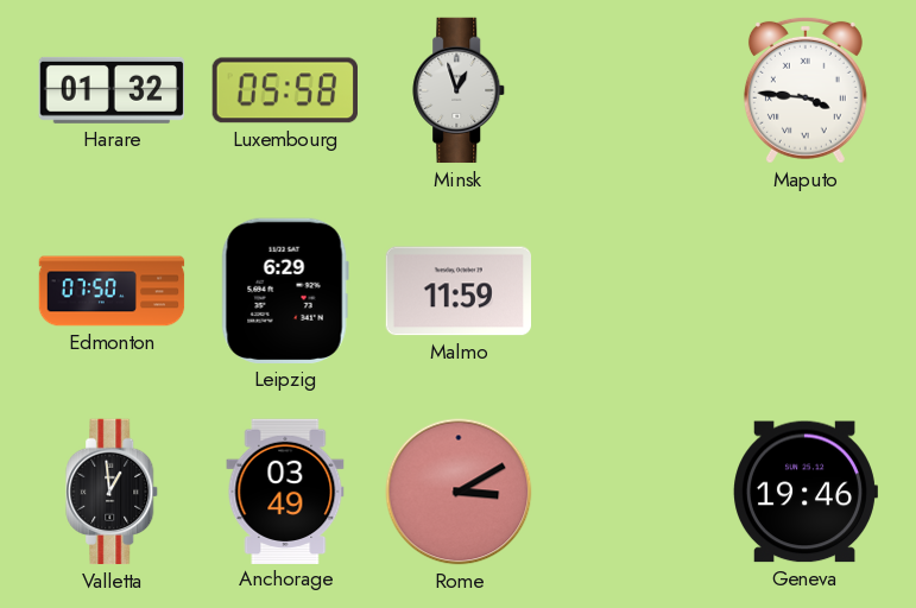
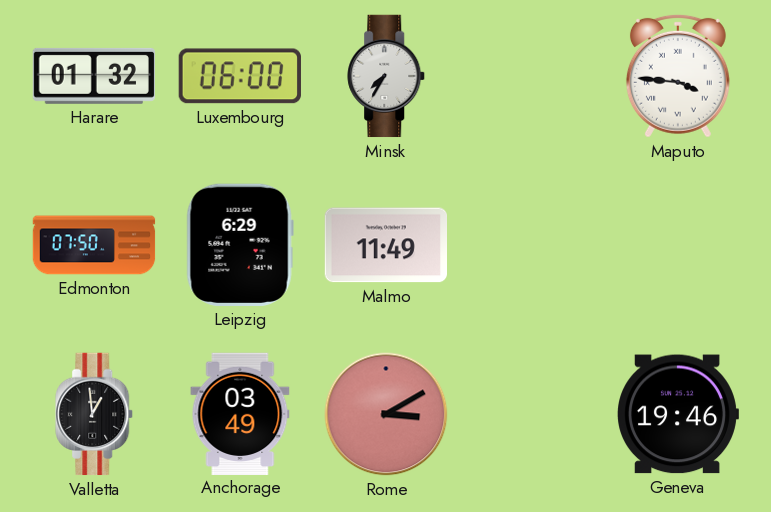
Luxembourg: 05:58 -> 06:00
Minsk: 12:57 -> 7:35
Malmo: 11:59 -> 11:49
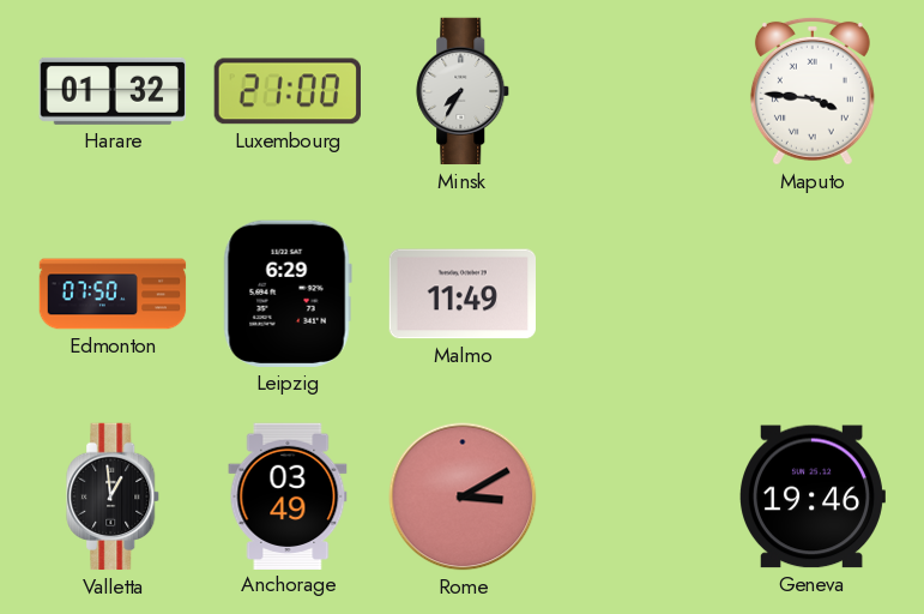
Luxembourg: 06:00 -> 21:00
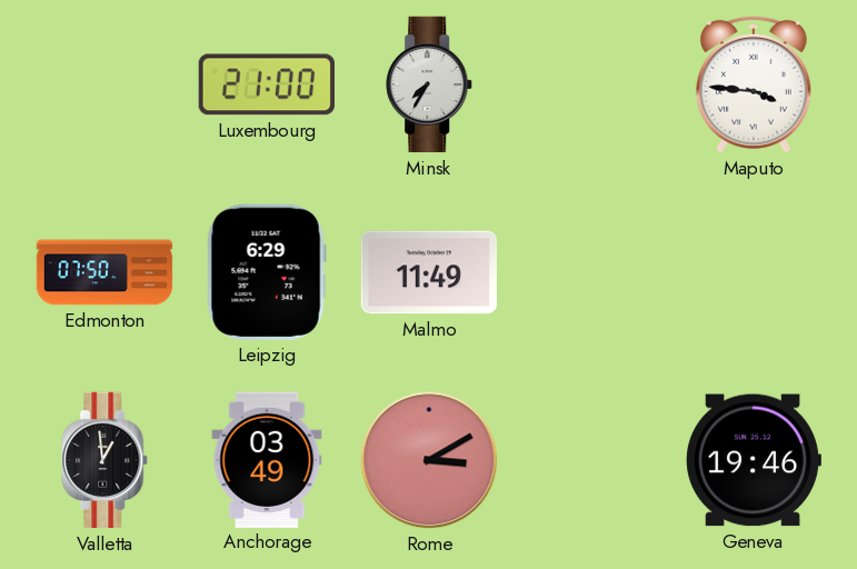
Harare: 01:32 -> none
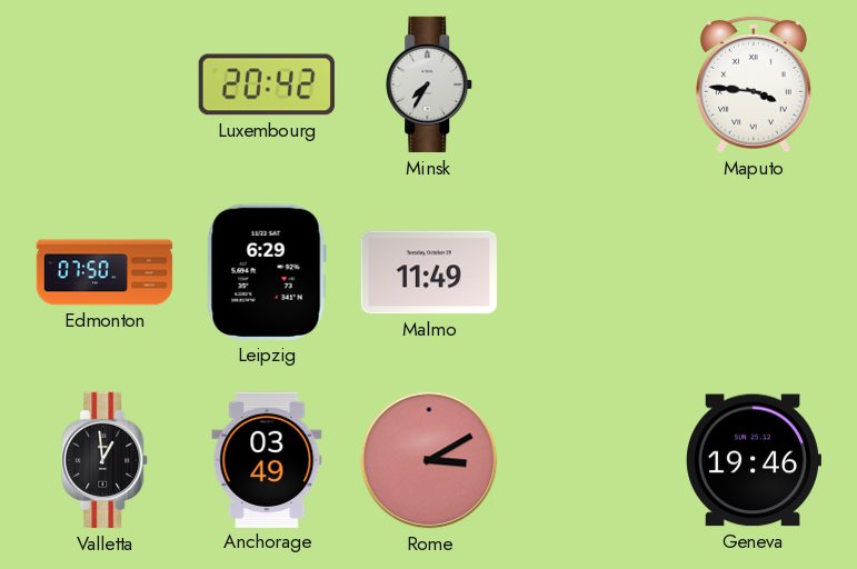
Luxembourg: 21:00 -> 20:42
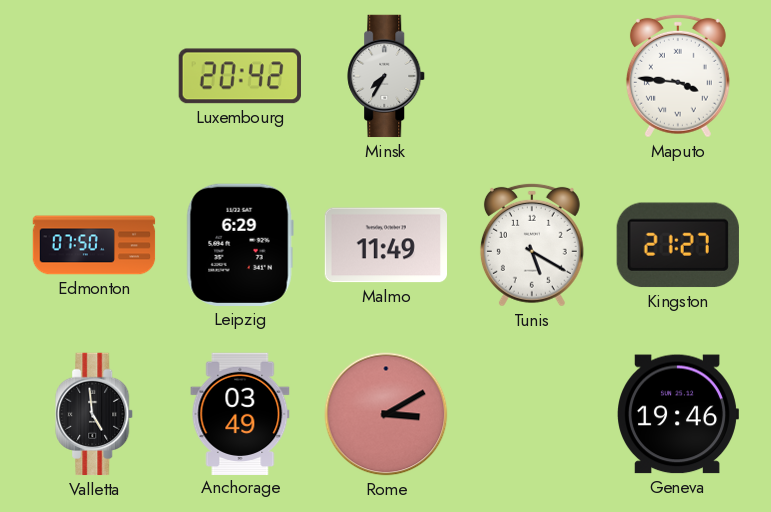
Tunis: none -> 5:20
Kingston: none -> 21:27
Valletta: 12:59 -> 4:59
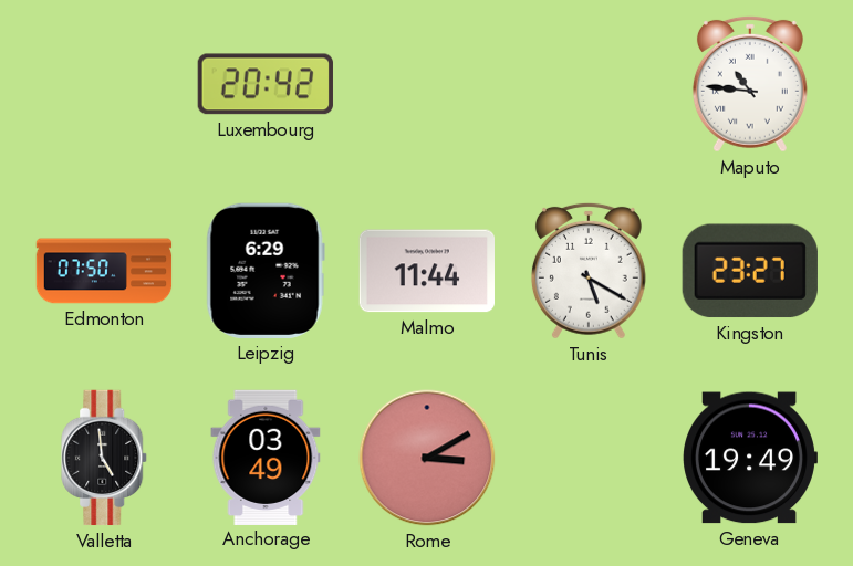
Minsk: 7:35 -> none
Maputo: 3:46 -> 10:46
Malmo: 11:49 -> 11:44
Kingston: 21:27 -> 23:27
Geneva: 19:46 -> 19:49
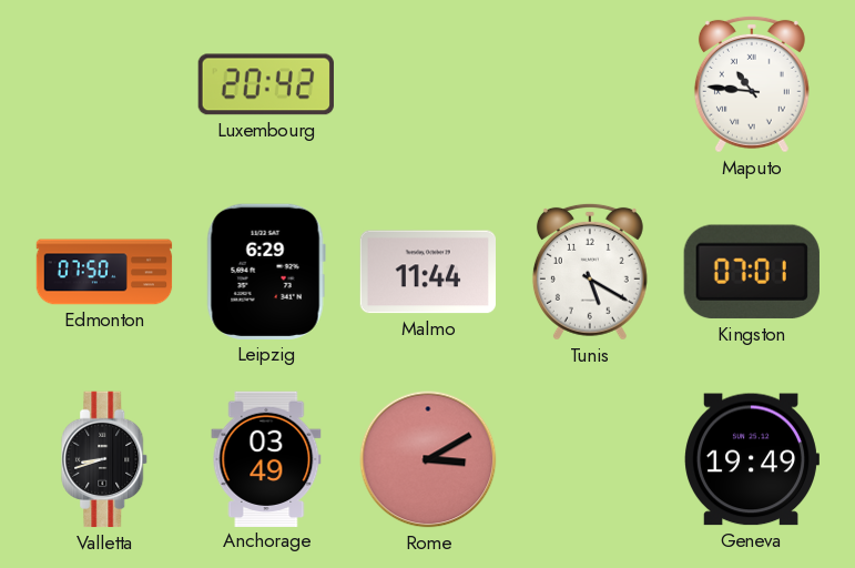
Kingston: 23:27 -> 07:01
Valletta: 4:59 -> 8:42
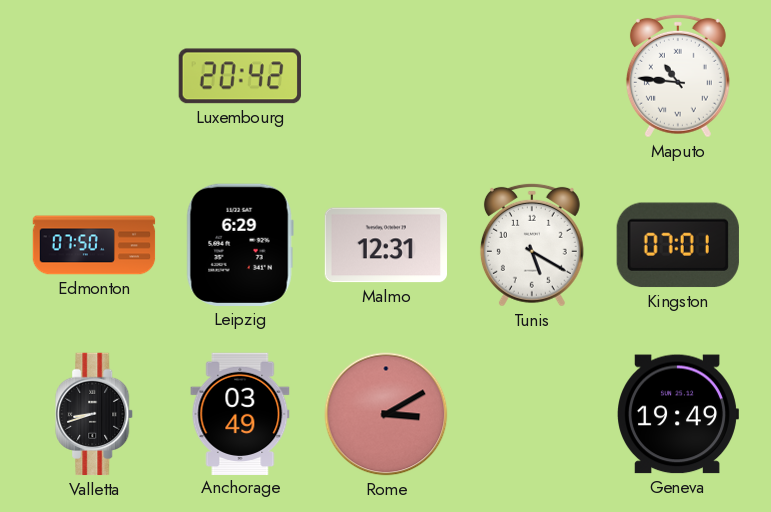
Malmo: 11:44 -> 12:31
